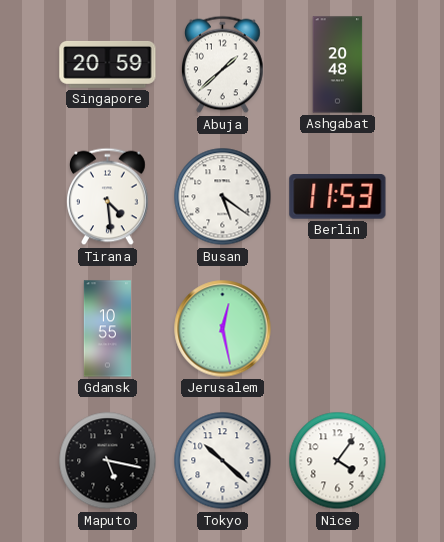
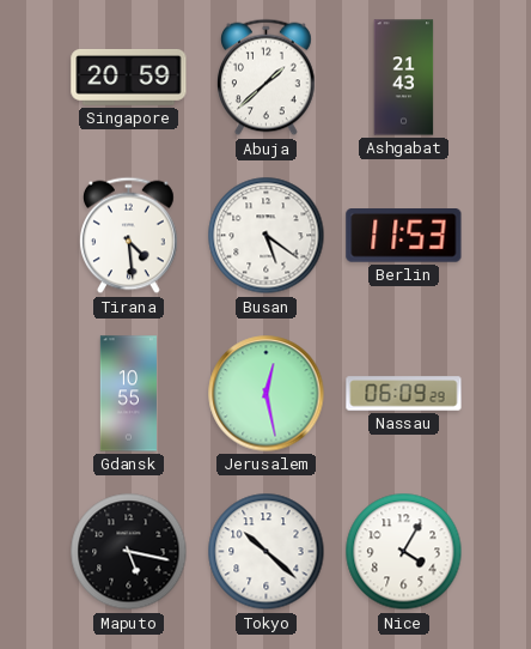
Ashgabat: 20:48 -> 21:43
Nassau: none -> 06:09
Nice: 4:06 -> 4:05
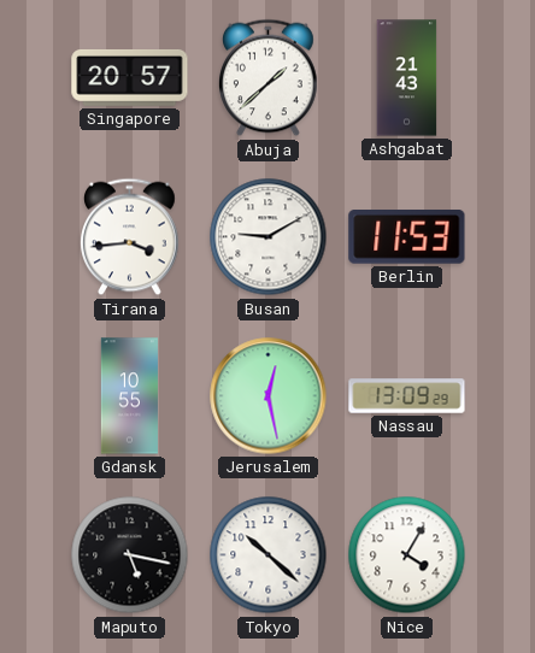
Singapore: 20:59 -> 20:57
Tirana: 4:29 -> 3:44
Busan: 5:21 -> 9:10
Nassau: 06:09 -> 13:09
